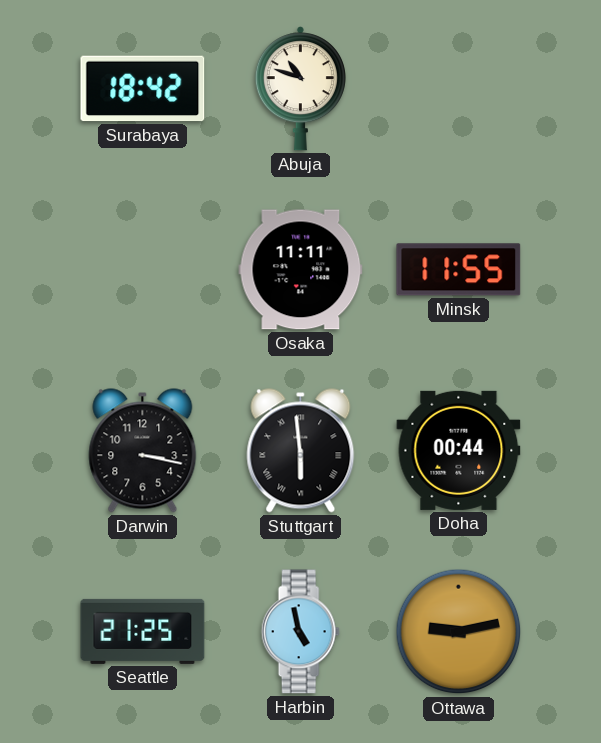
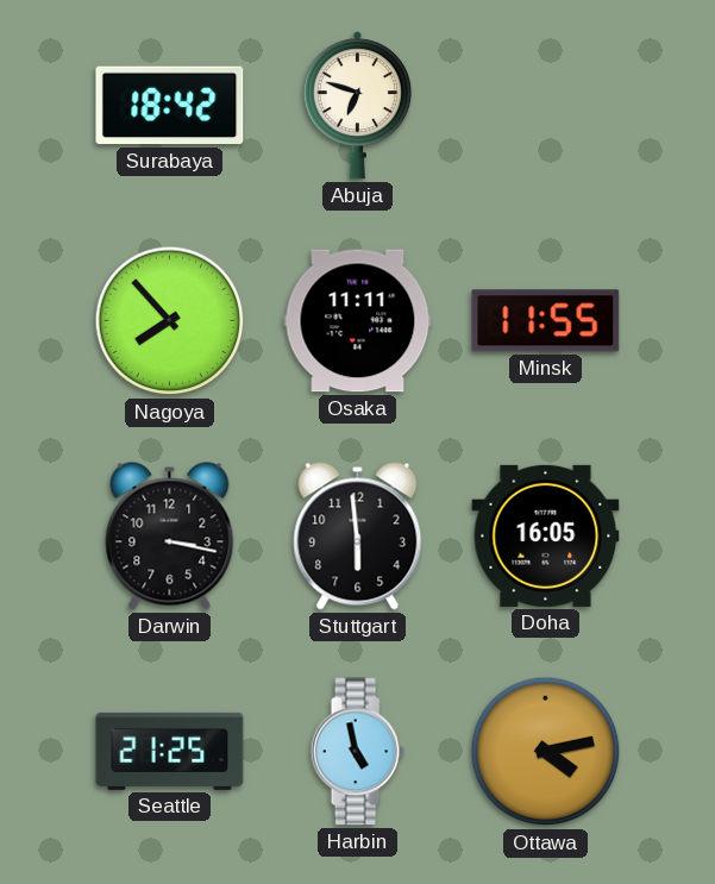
Abuja: 10:48 -> 6:48
Nagoya: none -> 7:53
Stuttgart numerals: Roman -> Arabic
Doha: 00:44 -> 16:05
Ottawa: 9:13 -> 4:13
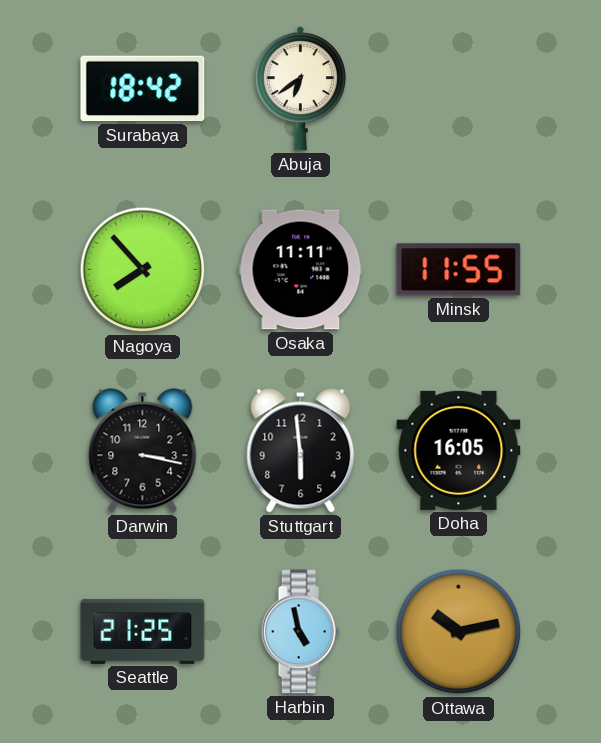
Abuja: 6:48 -> 6:39
Ottawa: 4:13 -> 10:13
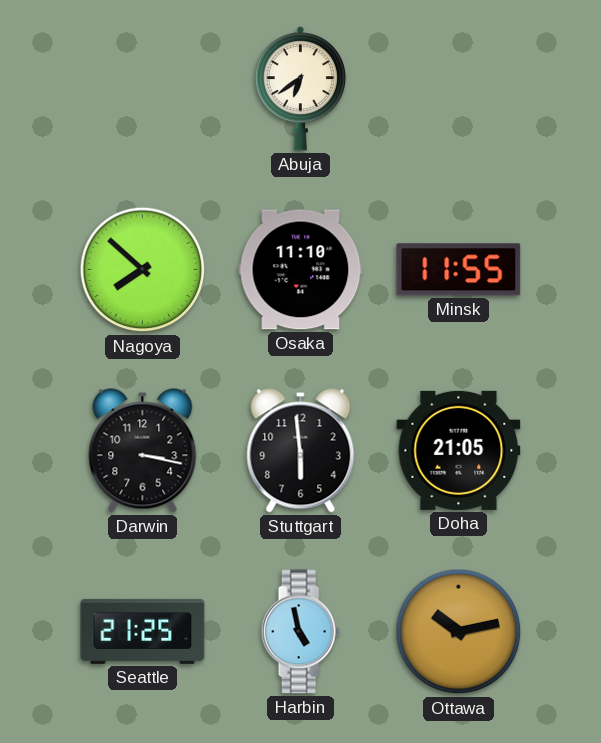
Surabaya: 18:42 -> none
Nagoya: 7:53 -> 7:52
Osaka: 11:11 -> 11:10
Doha: 16:05 -> 21:05
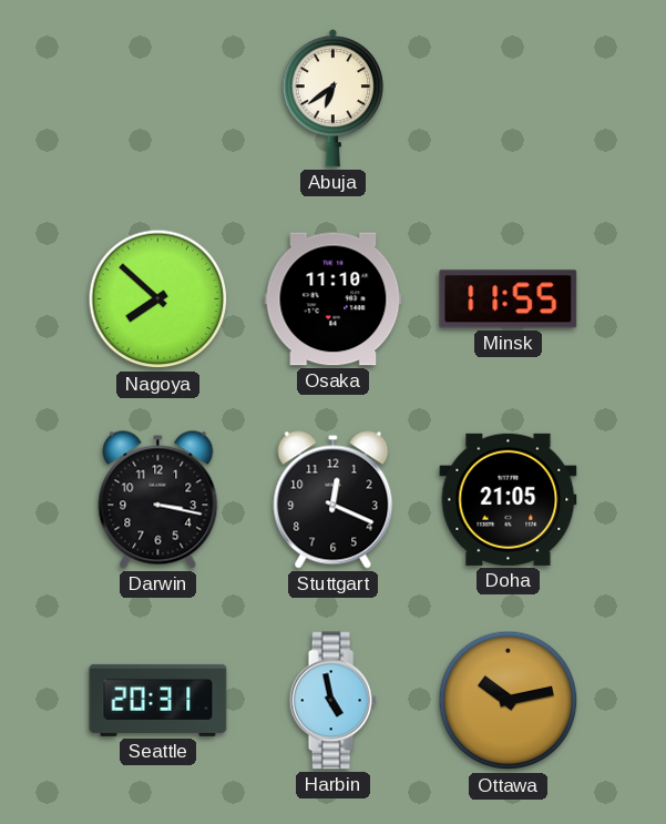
Stuttgart: 5:59 -> 12:19
Seattle: 21:25 -> 20:31
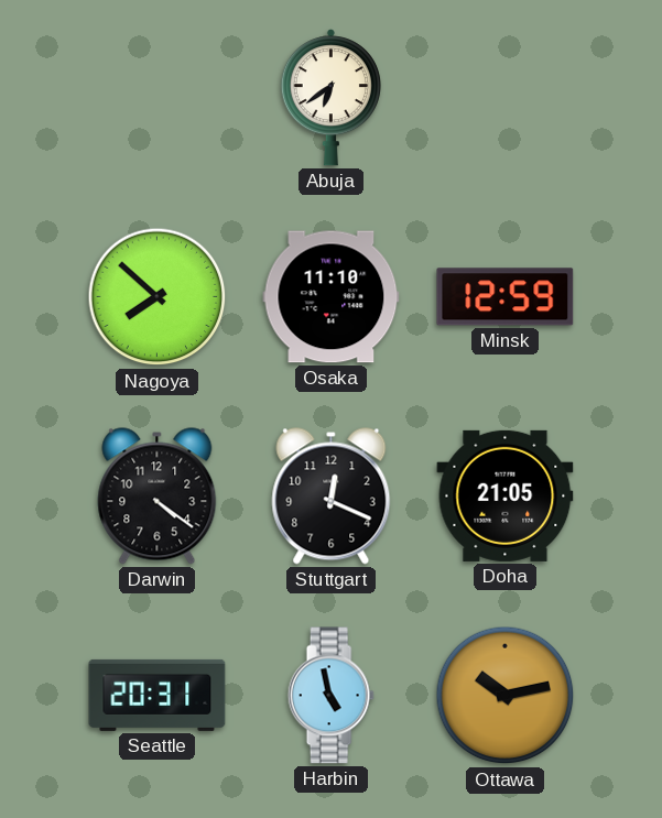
Minsk: 11:55 -> 12:59
Darwin: 3:17 -> 4:21
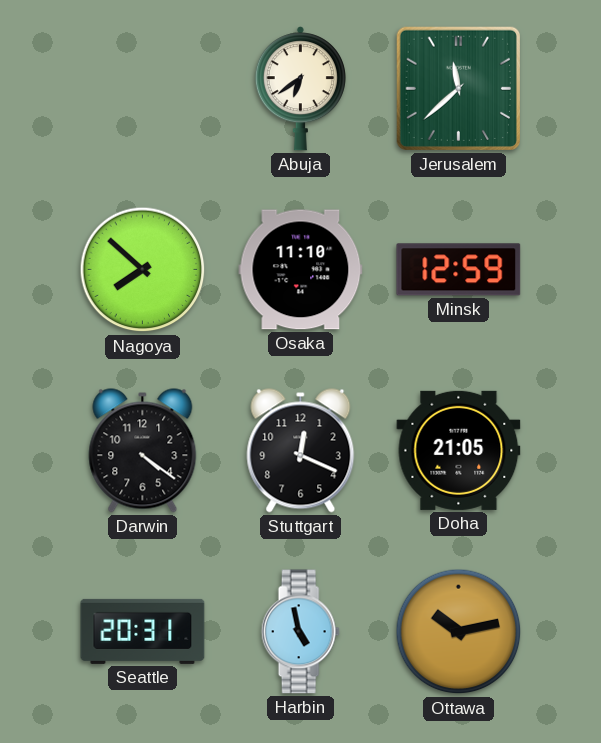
Jerusalem: none -> 11:38
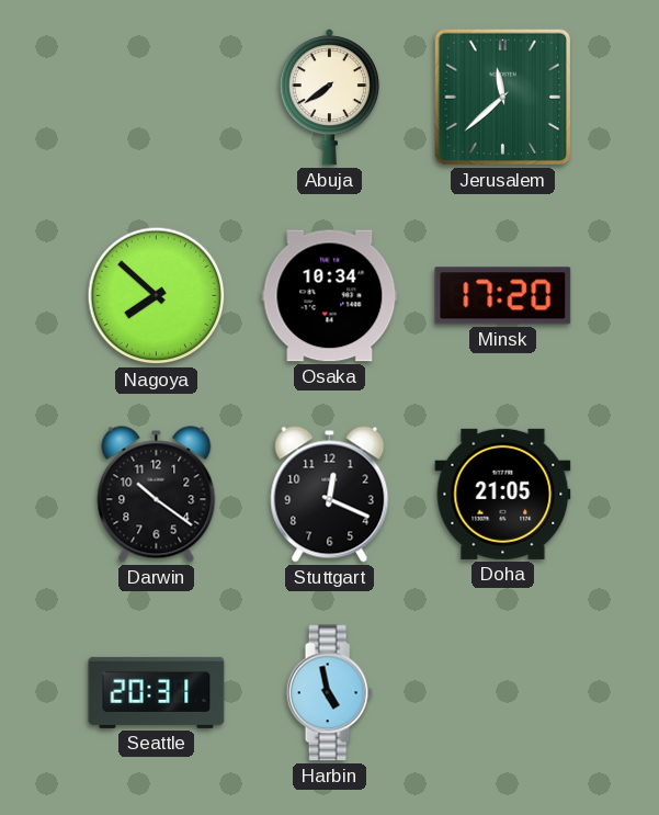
Abuja: 6:39 -> 7:39
Osaka: 11:10 -> 10:34
Minsk: 12:59 -> 17:20
Darwin: 4:21 -> 10:21
Ottawa: 10:13 -> none
